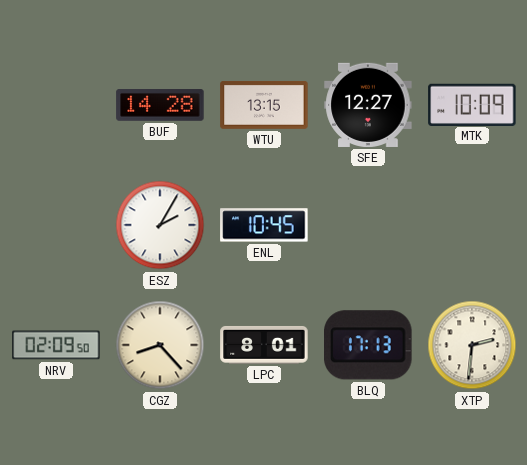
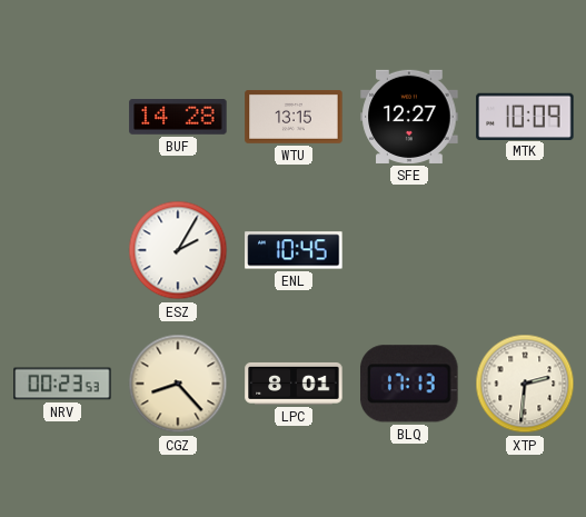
NRV: 02:09 -> 00:23
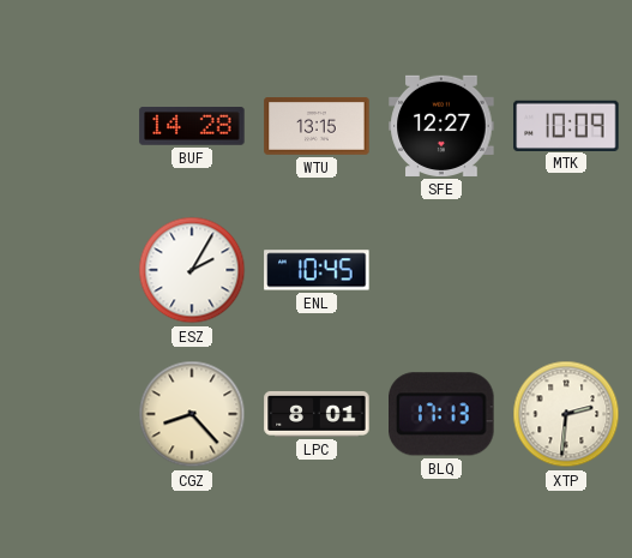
NRV: 00:23 -> none
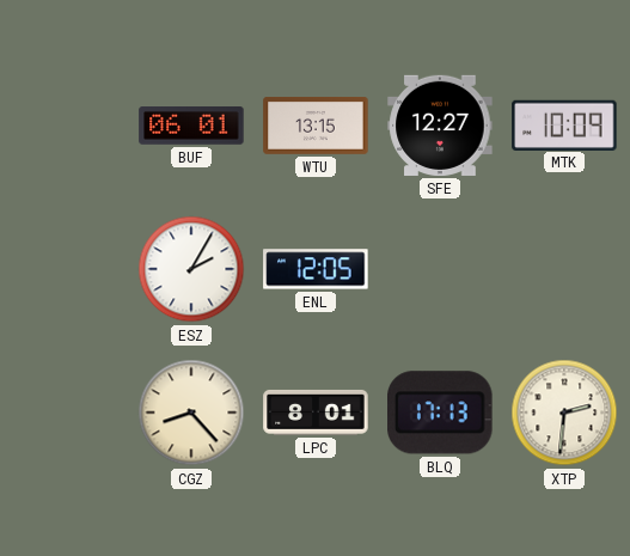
BUF: 14:28 -> 06:01
ENL: 10:45 -> 12:05
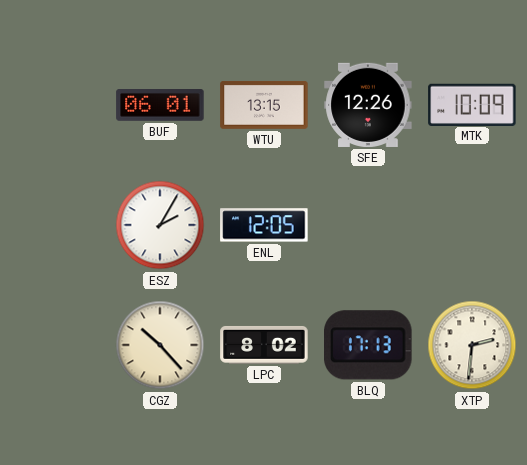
SFE: 12:27 -> 12:26
CGZ: 8:23 -> 10:23
LPC: 8:01 -> 8:02
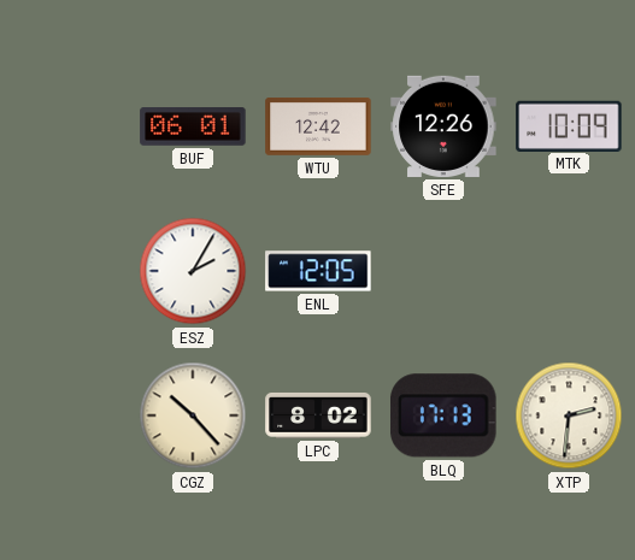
WTU: 13:15 -> 12:42
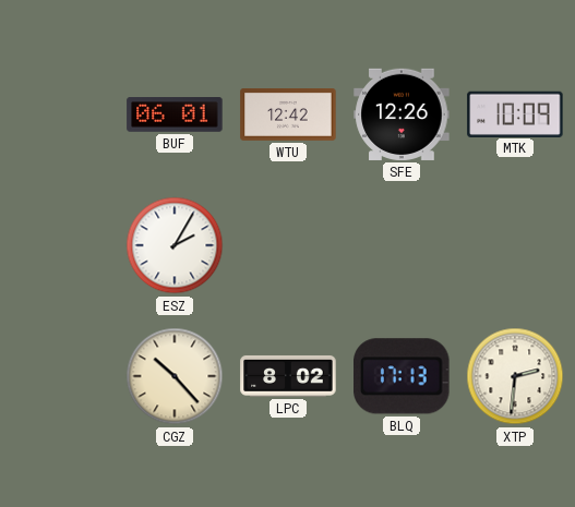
ENL: 12:05 -> none
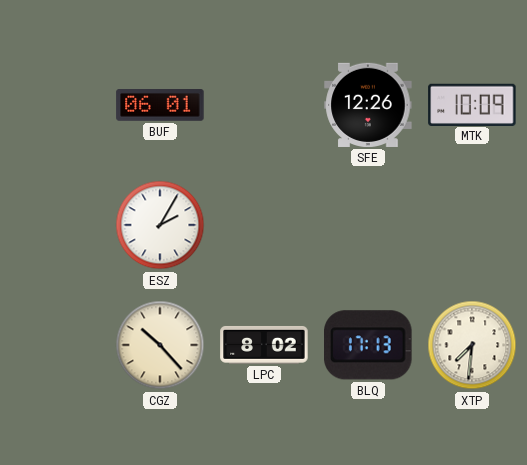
WTU: 12:42 -> none
XTP: 2:31 -> 7:31
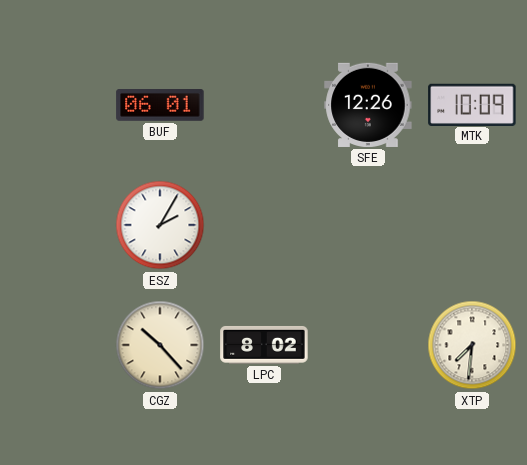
BLQ: 17:13 -> none
